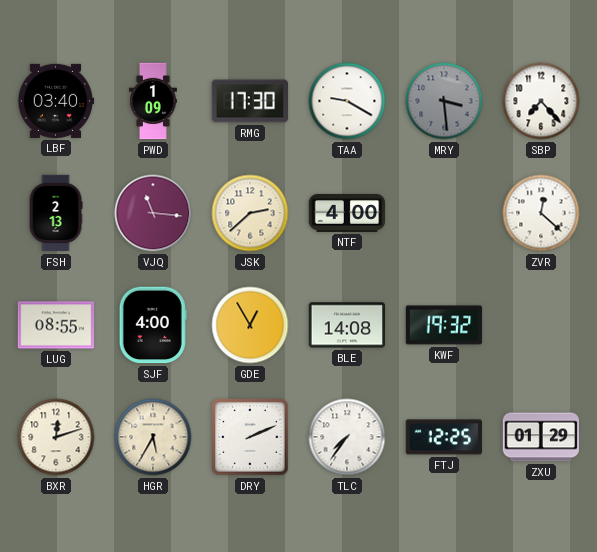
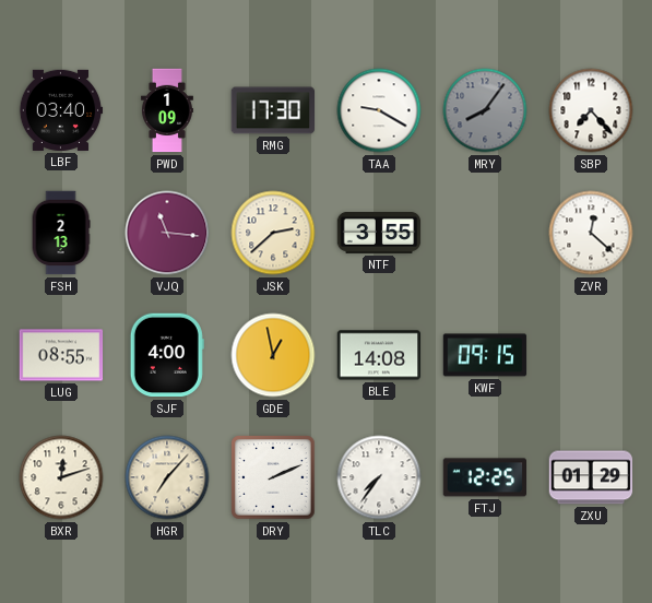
MRY: 3:29 -> 8:06
NTF: 4:00 -> 3:55
GDE: 12:55 -> 12:58
KWF: 19:32 -> 09:15
HGR: 5:35 -> 7:07
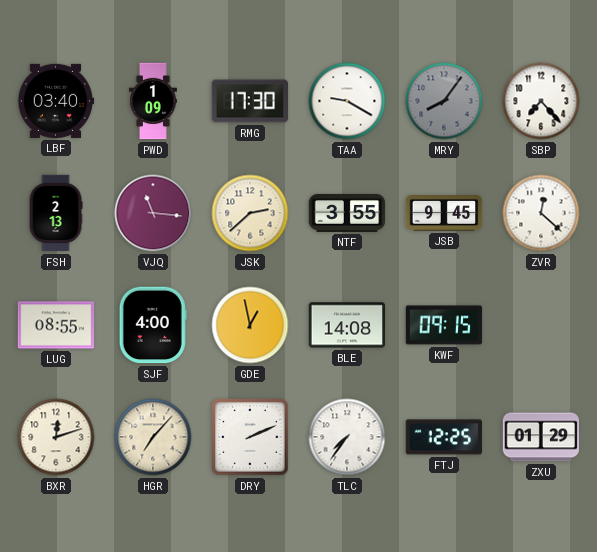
JSB: none -> 9:45
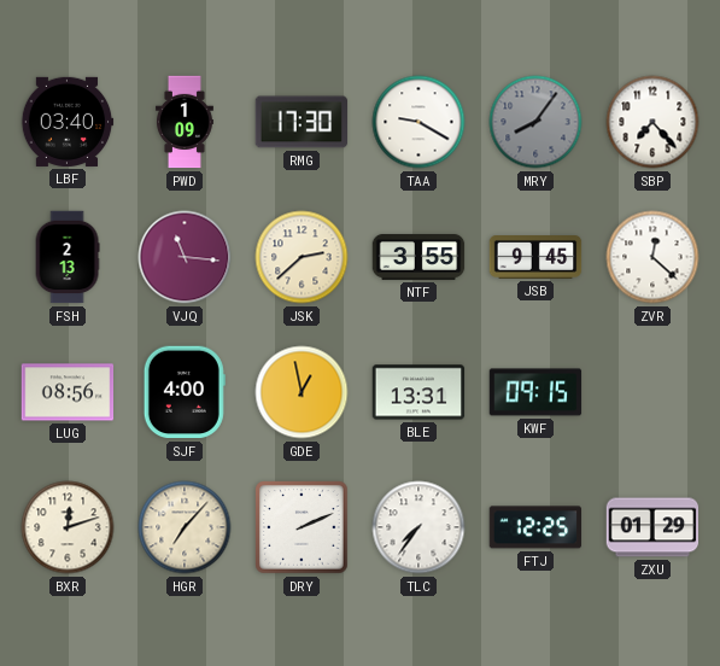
LUG: 08:55 -> 08:56
BLE: 14:08 -> 13:31
